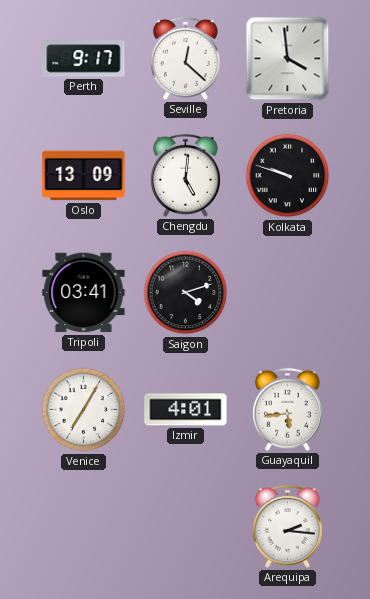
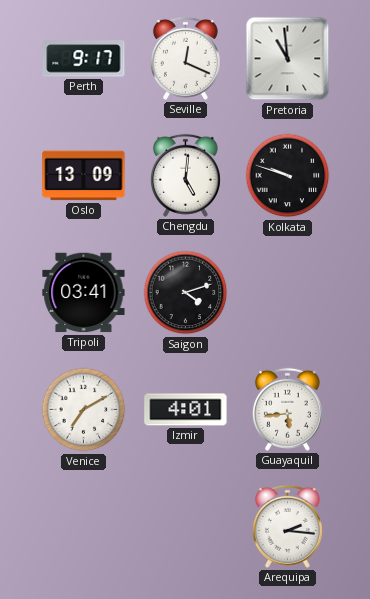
Seville: 12:22 -> 12:19
Pretoria: 3:59 -> 10:59
Venice: 7:05 -> 7:10
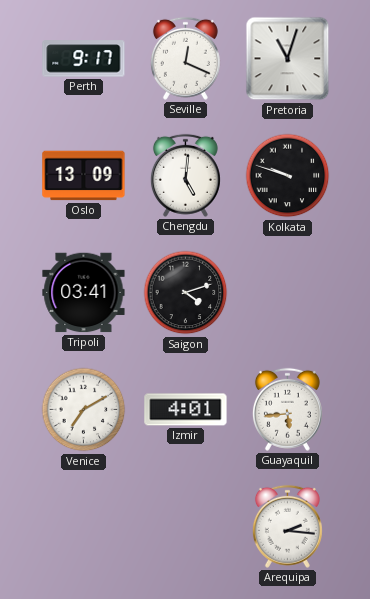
Pretoria: 10:59 -> 11:03
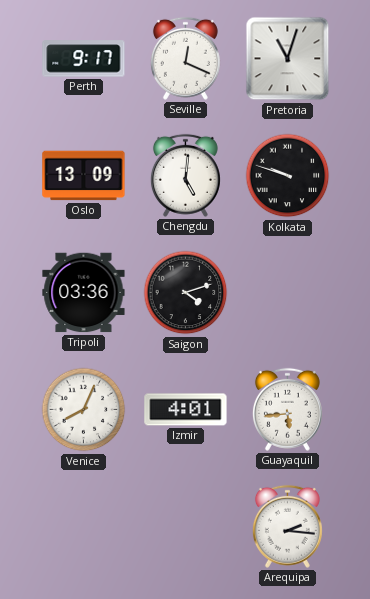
Tripoli: 03:41 -> 03:36
Venice: 7:10 -> 8:04
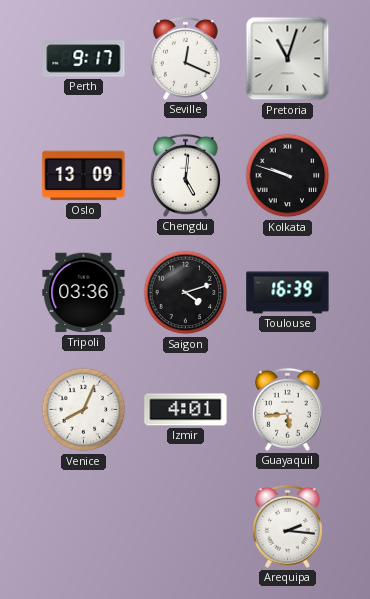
Toulouse: none -> 16:39
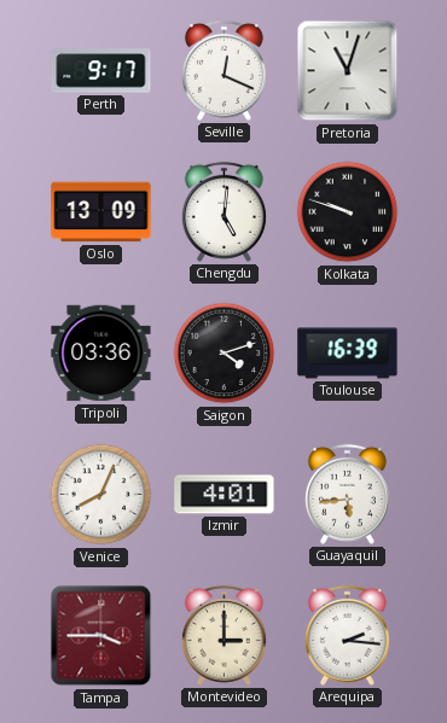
Tampa: none -> 3:45
Montevideo: none -> 3:00
